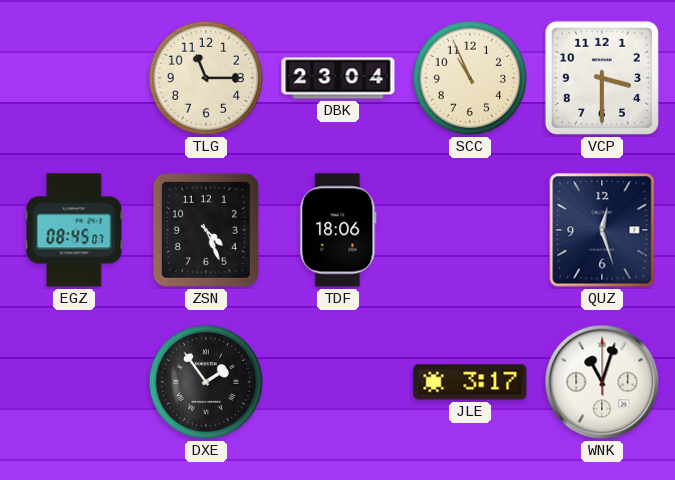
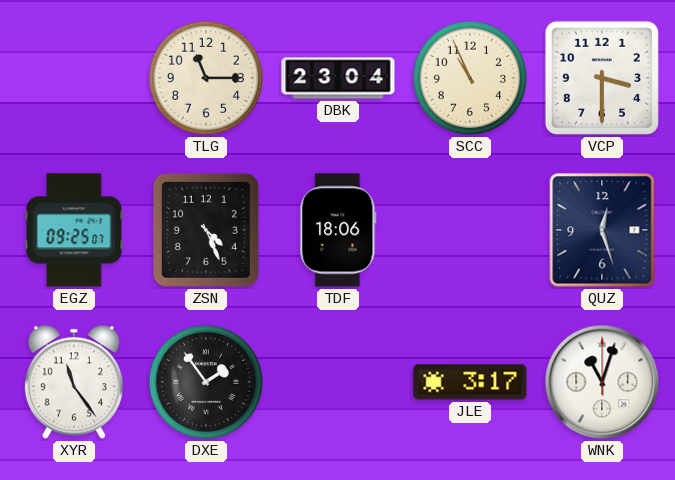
EGZ: 08:45 -> 09:25
XYR: none -> 11:24
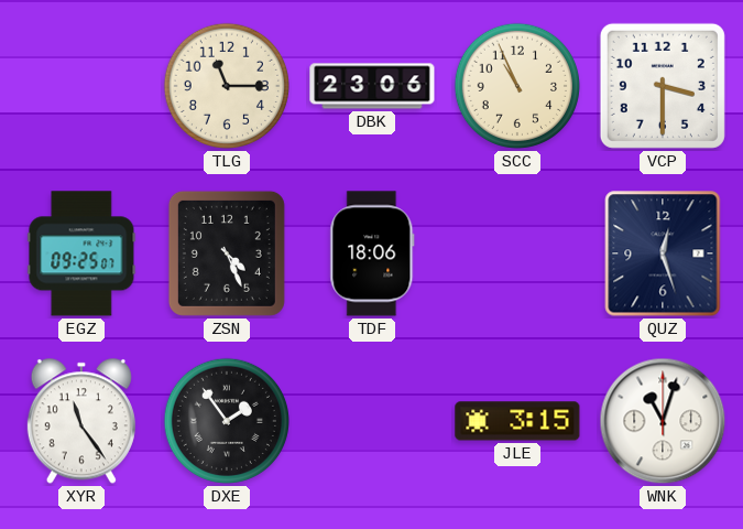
DBK: 23:04 -> 23:06
JLE: 3:17 -> 3:15
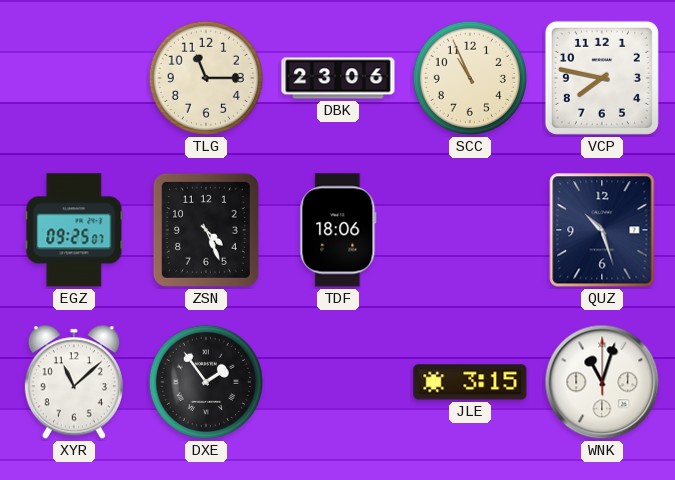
VCP: 3:30 -> 7:47
QUZ: 12:27 -> 10:27
XYR: 11:24 -> 11:08
